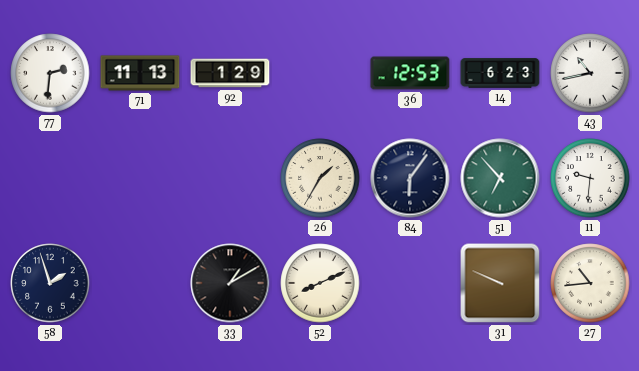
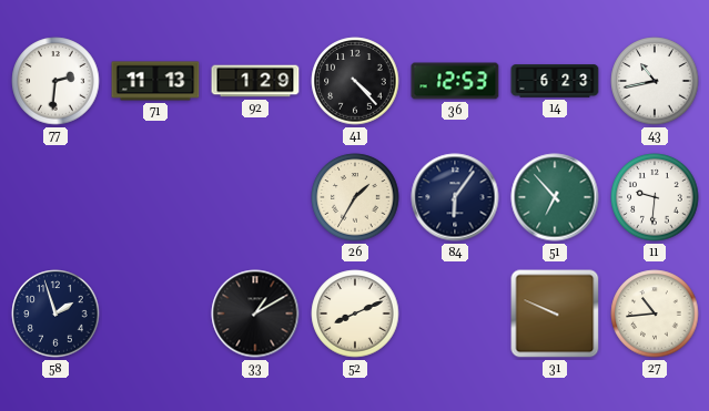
41: none -> 4:23
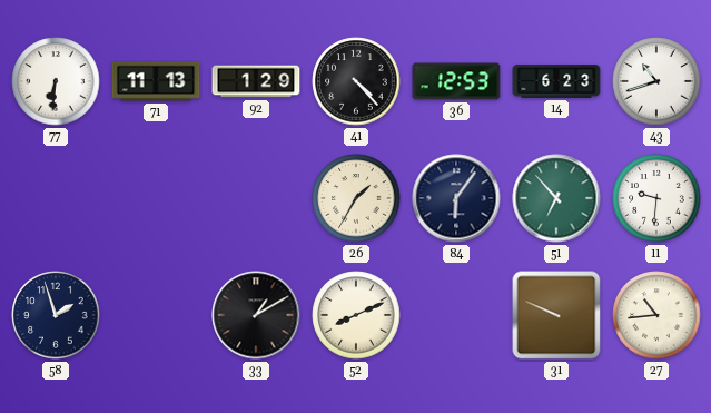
77: 2:31 -> 6:31
43: 10:43 -> 10:42
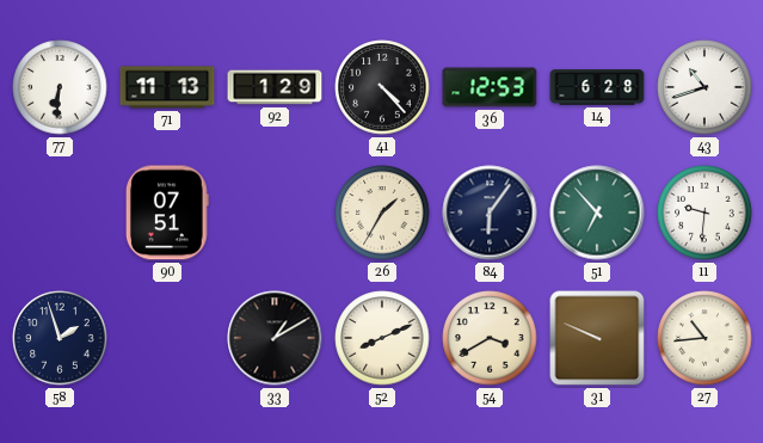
14: 6:23 -> 6:28
90: none -> 07:51
54: none -> 3:40
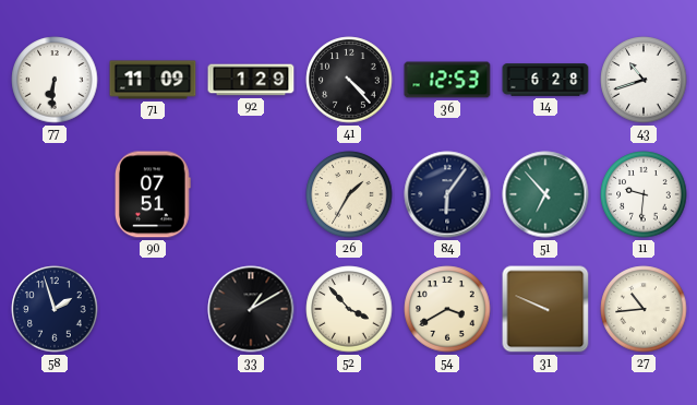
71: 11:13 -> 11:09
52: 8:11 -> 3:53
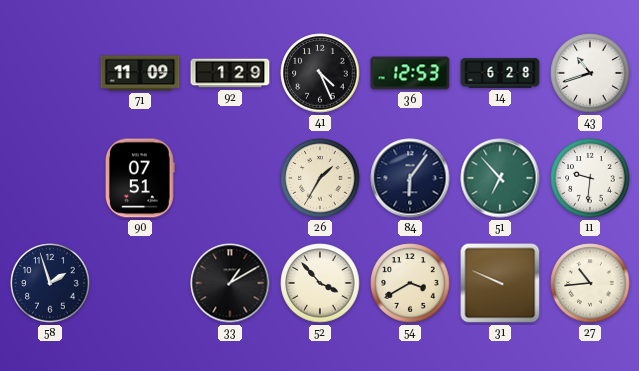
77: 6:31 -> none
41: 4:23 -> 4:26
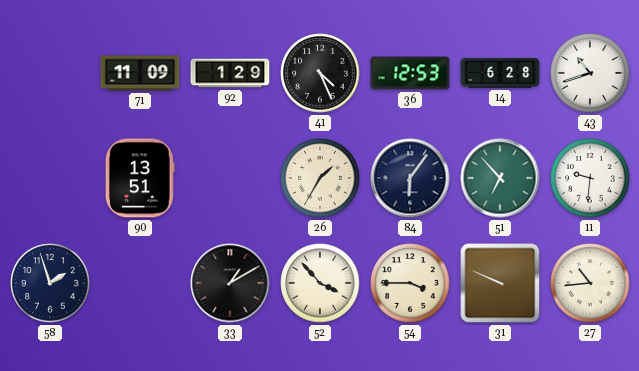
90: 07:51 -> 13:51
54: 3:40 -> 3:45
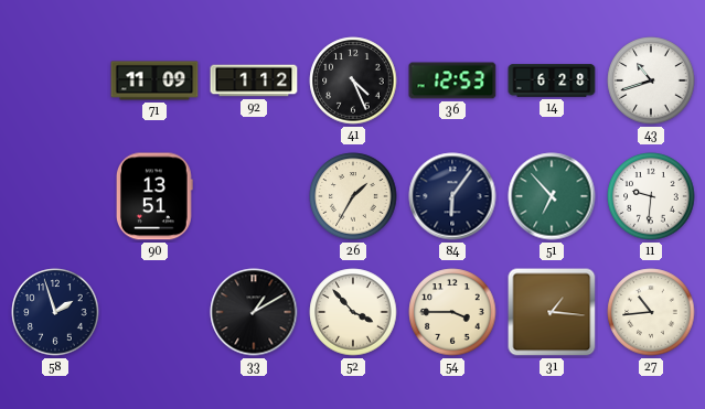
92: 1:29 -> 1:12
31: 9:49 -> 1:16
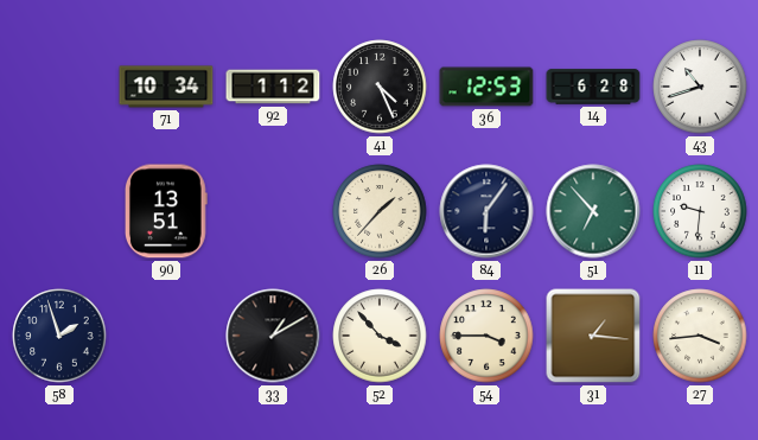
71: 11:09 -> 10:34
26: 1:35 -> 1:37
27: 10:44 -> 3:44
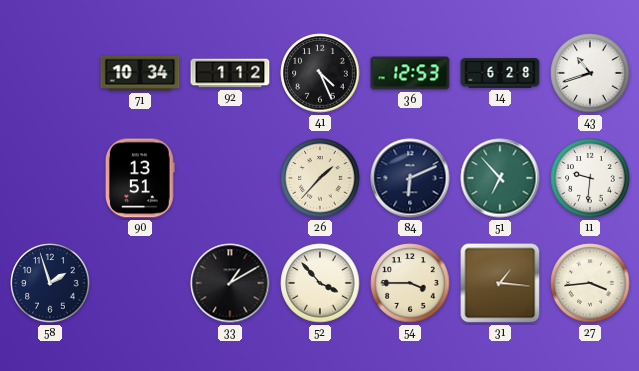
84: 6:06 -> 6:11
